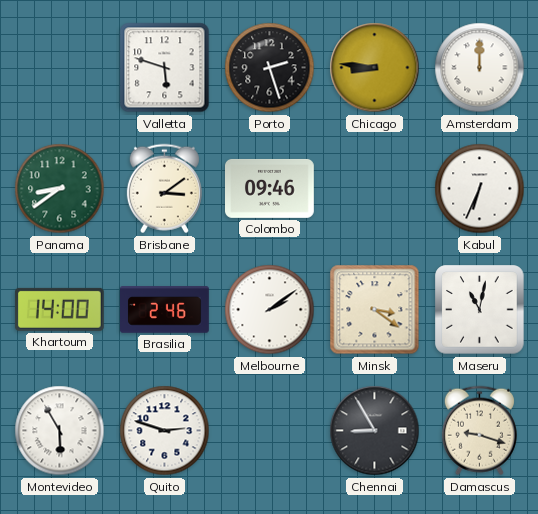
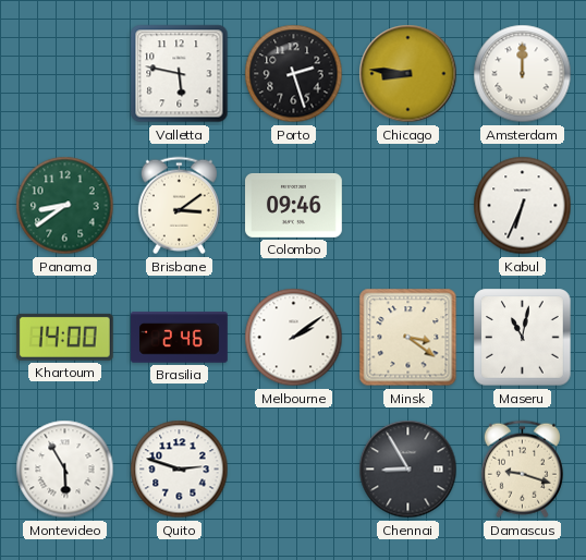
Valletta: 5:48 -> 5:47
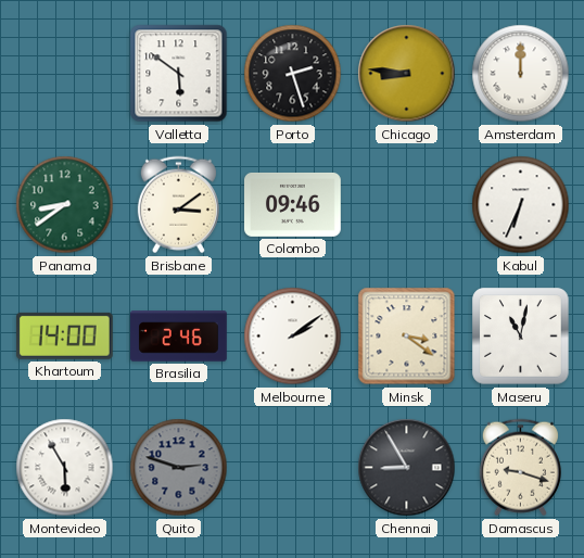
Valletta: 5:47 -> 5:51
Quito dial: white -> grey
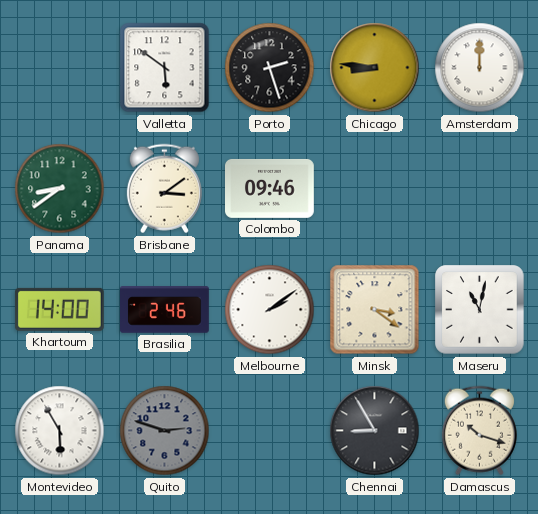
Kabul: 6:34 -> none
Damascus: 9:18 -> 10:18
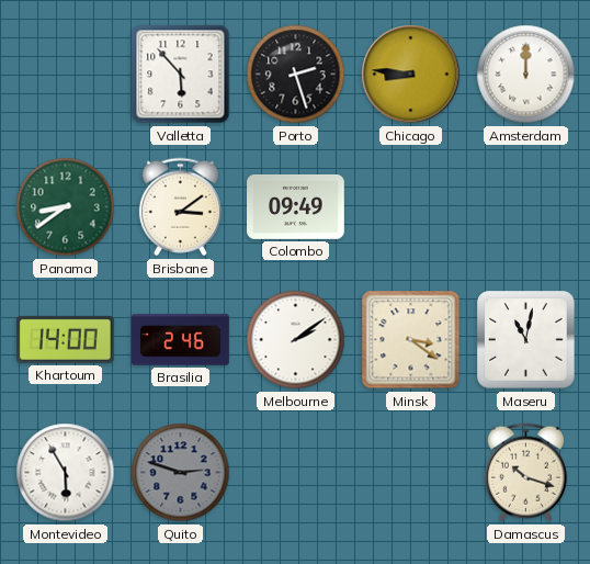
Valletta: 5:51 -> 5:53
Colombo: 09:46 -> 09:49
Chennai: 8:55 -> none
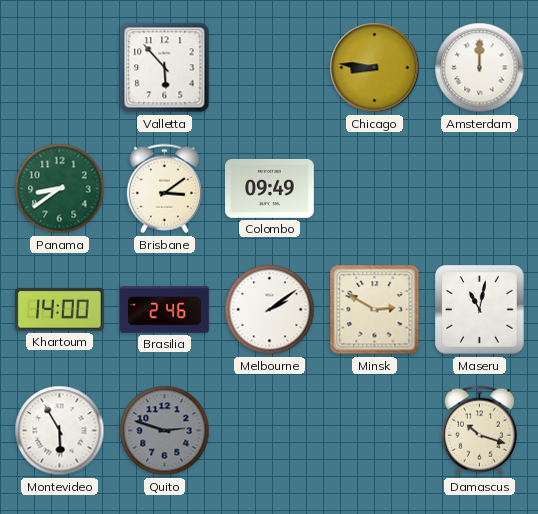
Porto: 2:27 -> none
Minsk: 3:21 -> 2:50
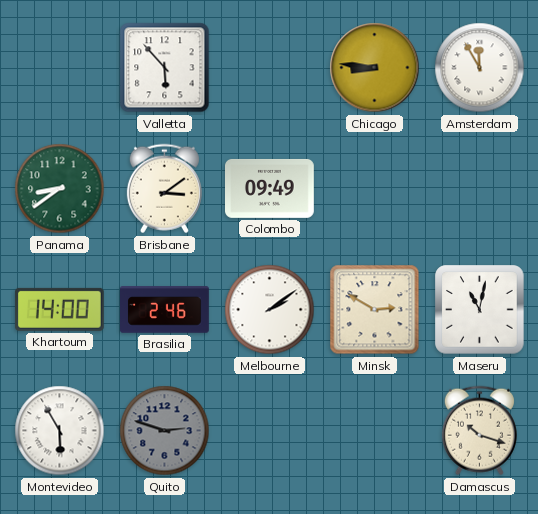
Amsterdam: 12:00 -> 11:55
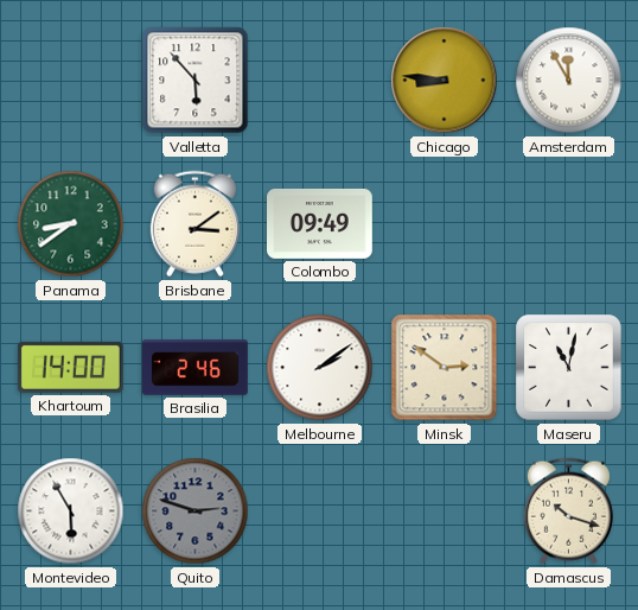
Minsk: 2:50 -> 2:51
